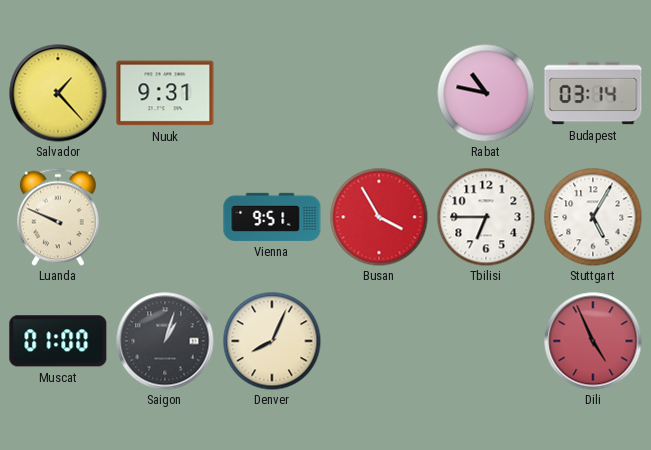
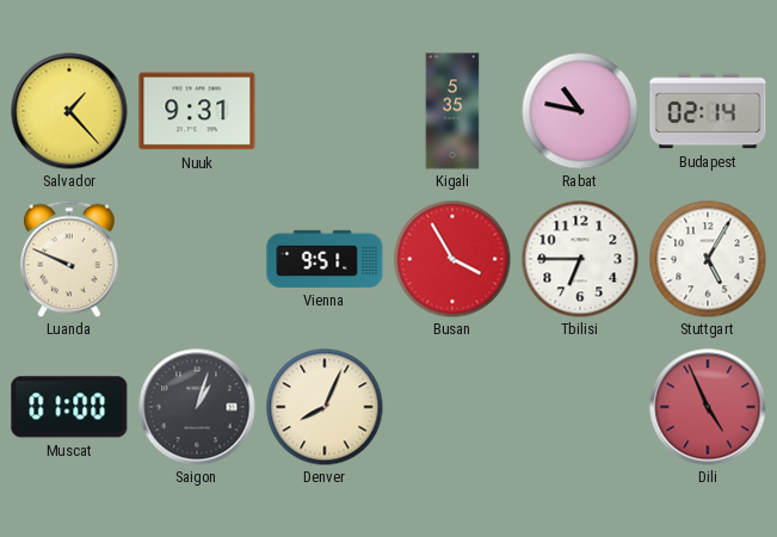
Kigali: none -> 5:35
Budapest: 03:14 -> 02:14
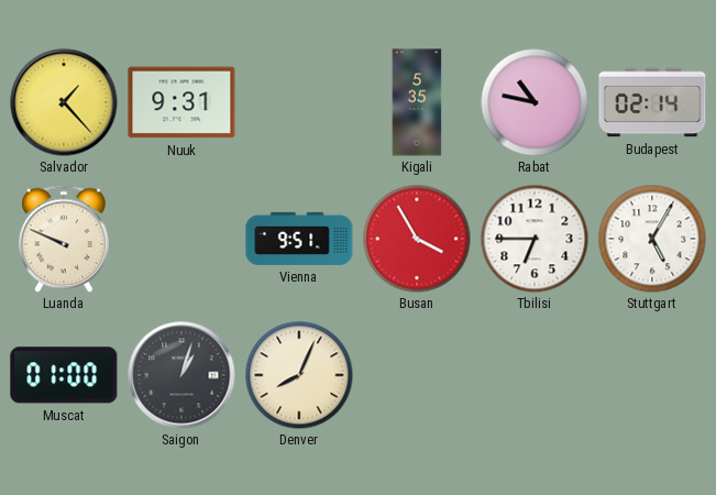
Dili: 4:56 -> none
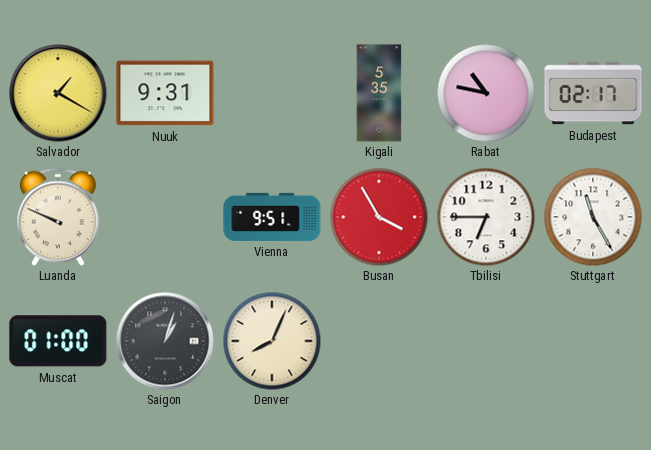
Salvador: 1:23 -> 1:20
Budapest: 02:14 -> 02:17
Stuttgart: 5:05 -> 11:25
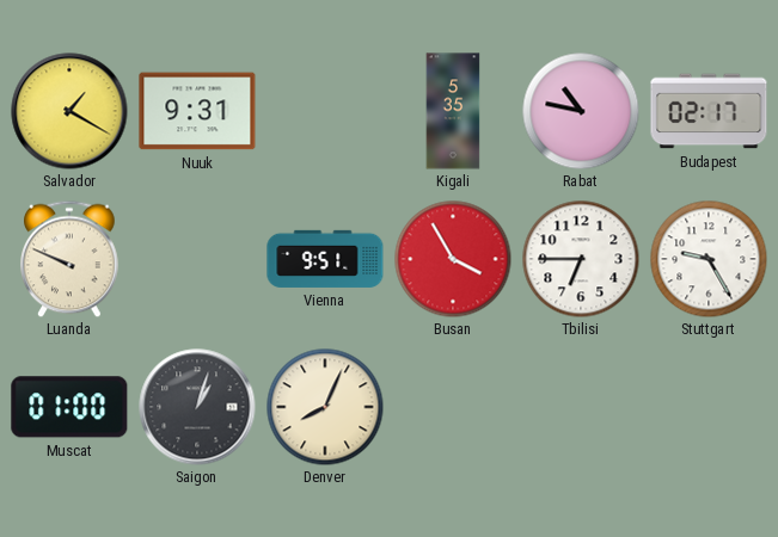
Stuttgart: 11:25 -> 9:25
